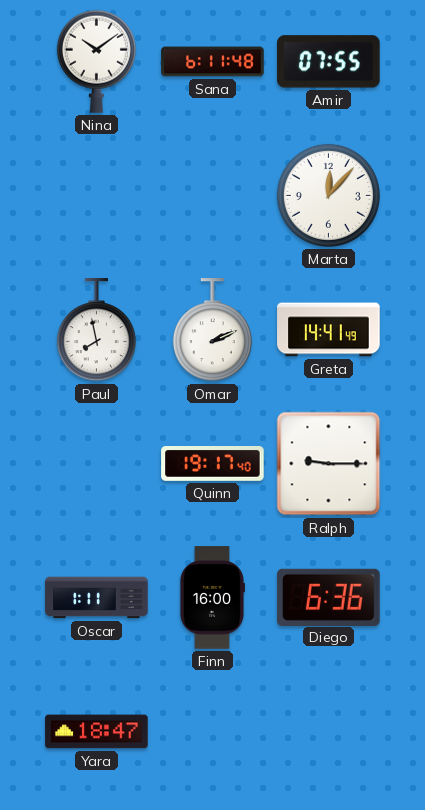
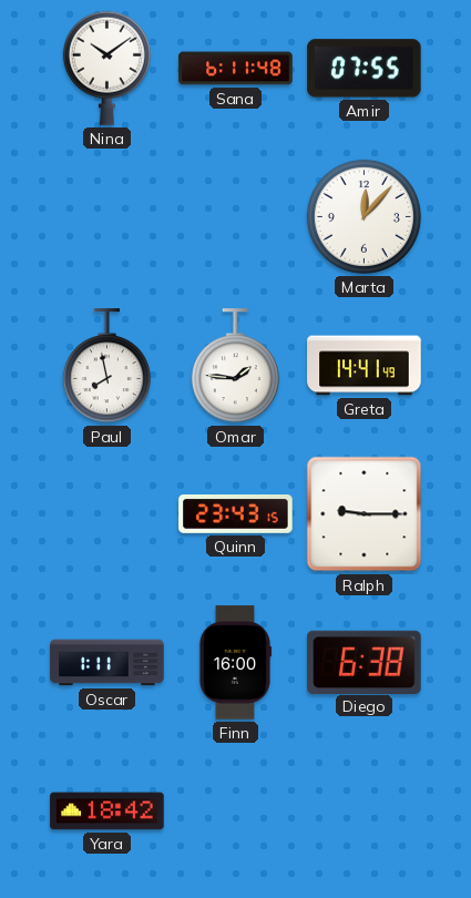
Omar: 2:11 -> 1:46
Quinn: 19:17 -> 23:43
Diego: 6:36 -> 6:38
Yara: 18:47 -> 18:42
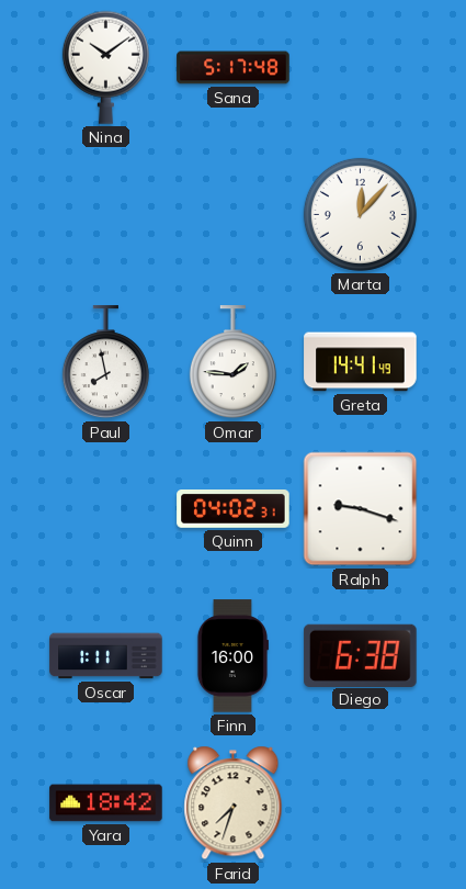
Sana: 6:11 -> 5:17
Amir: 07:55 -> none
Quinn: 23:43 -> 04:02
Ralph: 9:15 -> 9:18
Farid: none -> 7:33
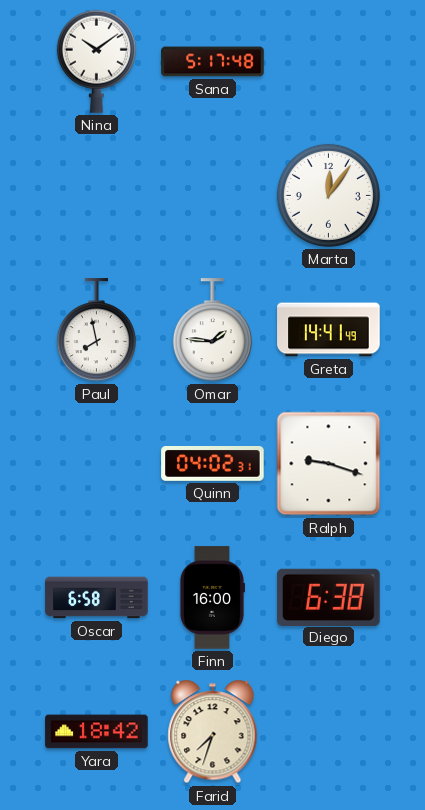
Marta: 12:07 -> 12:06
Oscar: 1:11 -> 6:58
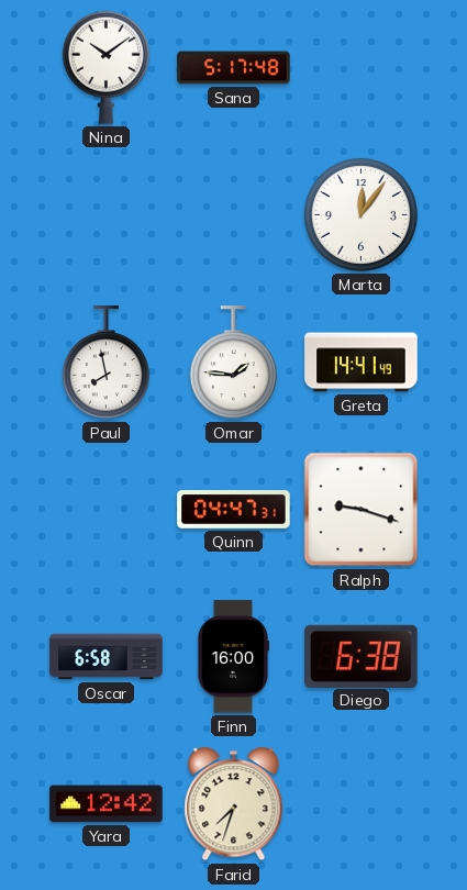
Quinn: 04:02 -> 04:47
Yara: 18:42 -> 12:42
